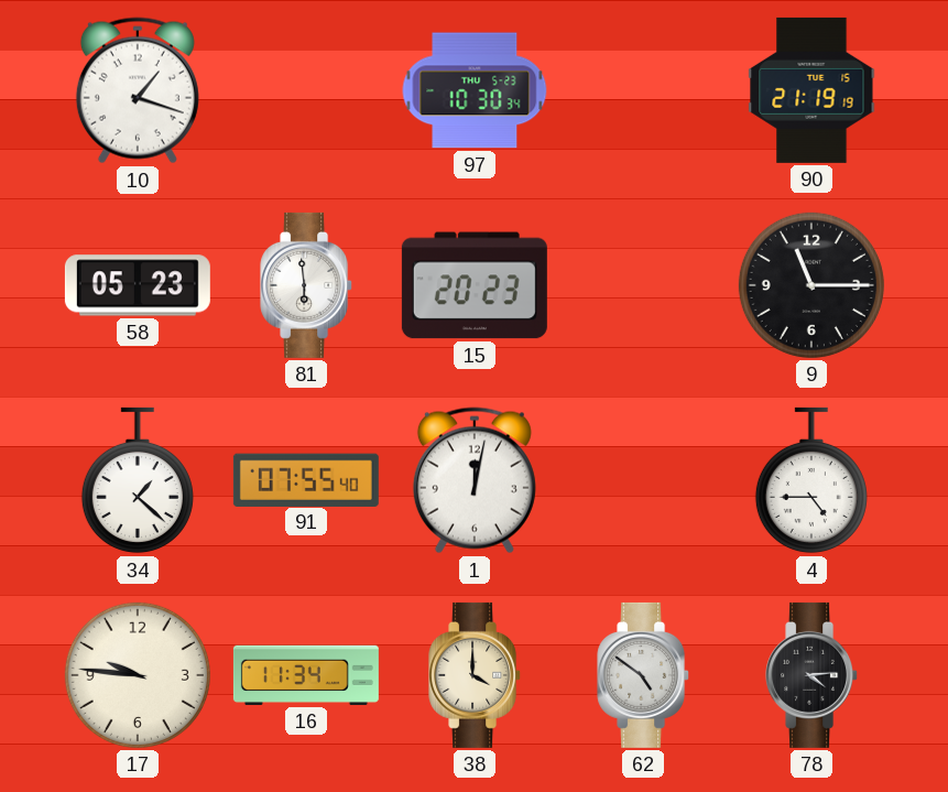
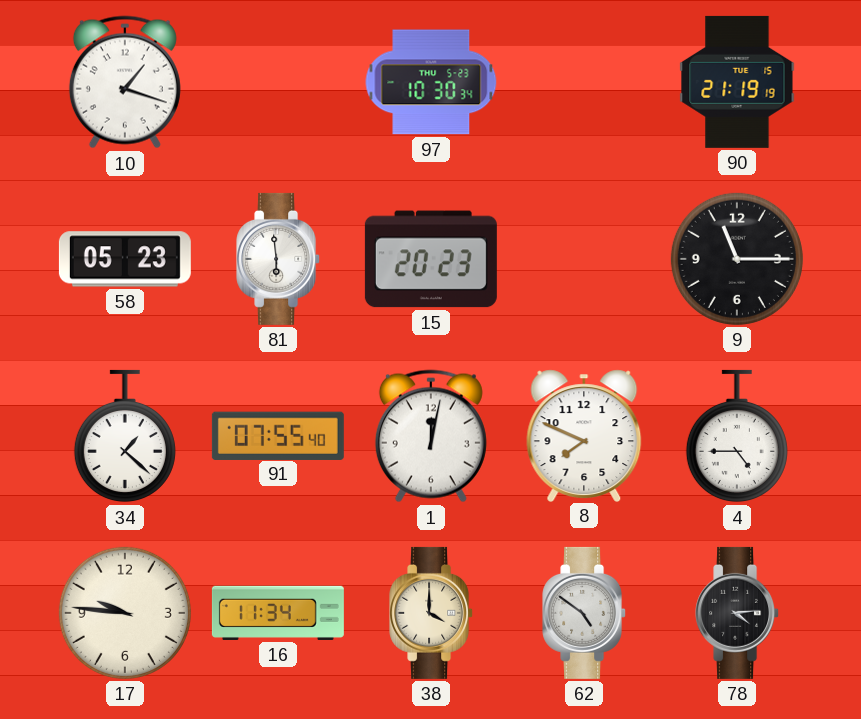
8: none -> 7:49
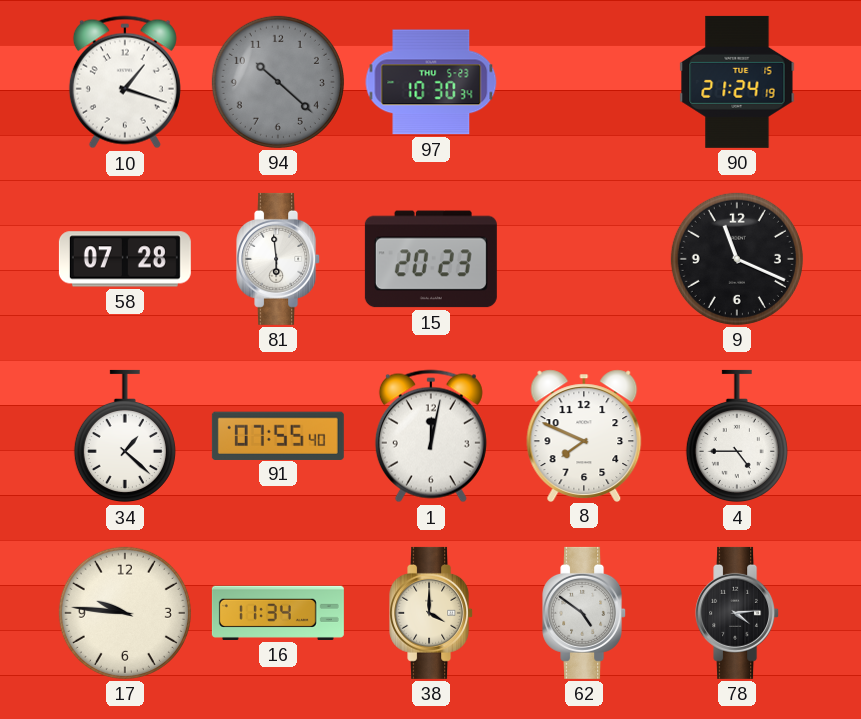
94: none -> 10:22
90: 21:19 -> 21:24
58: 05:23 -> 07:28
9: 11:15 -> 11:19
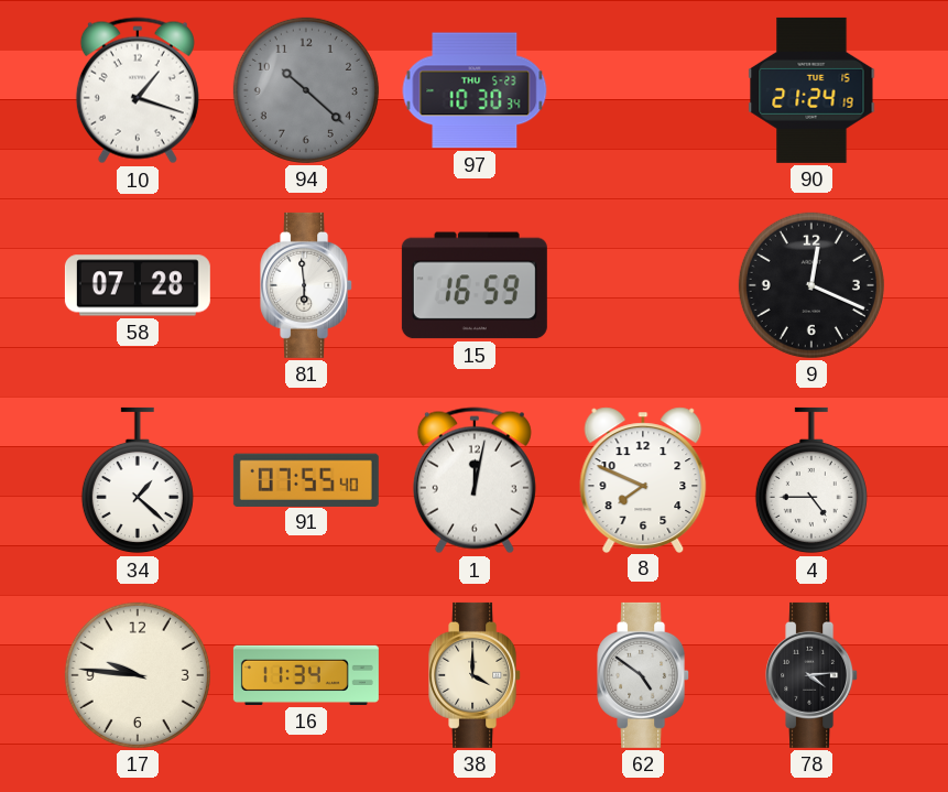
15: 20:23 -> 16:59
9: 11:19 -> 12:19
